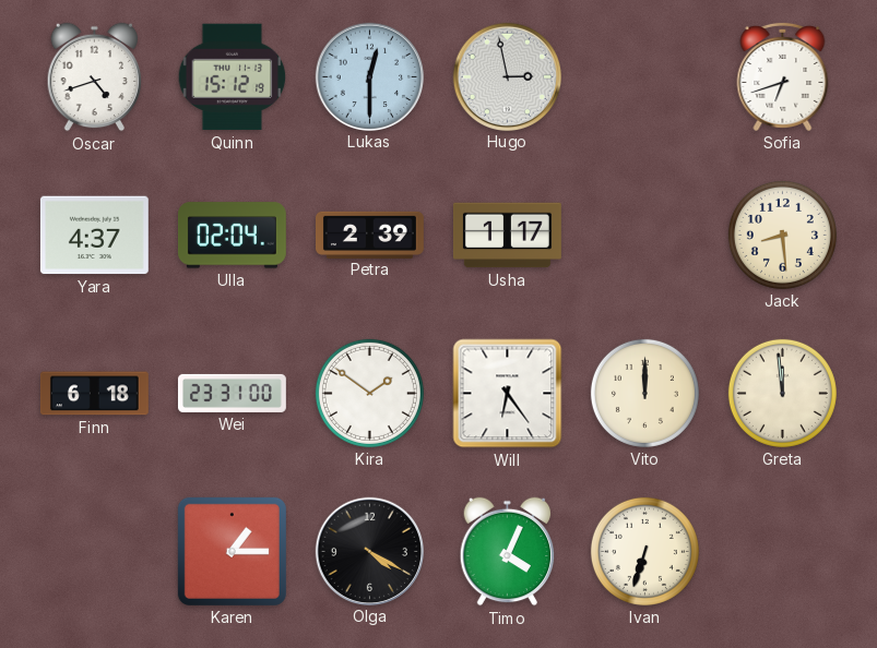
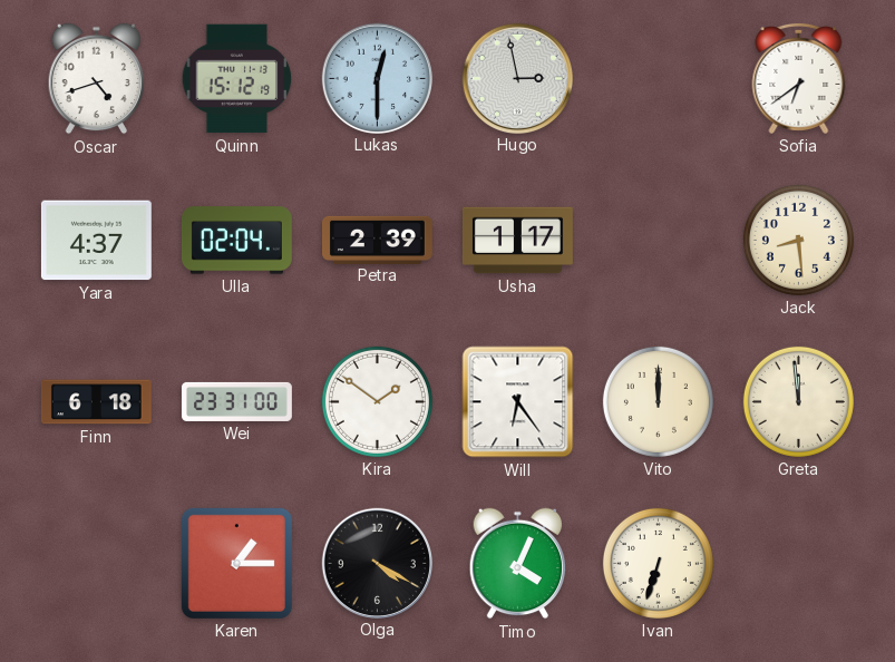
Sofia: 6:42 -> 6:39
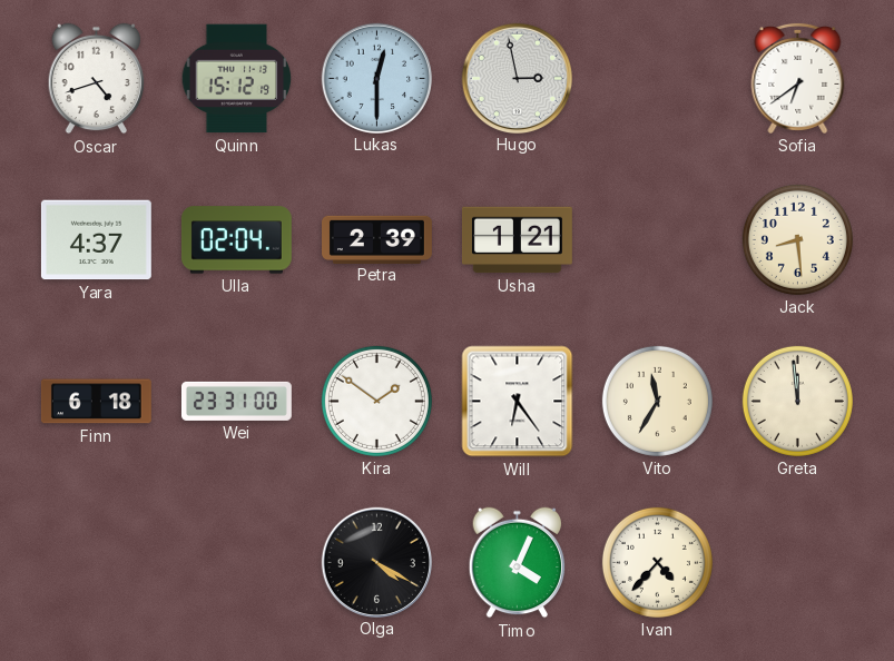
Usha: 1:17 -> 1:21
Vito: 12:00 -> 11:35
Karen: 1:15 -> none
Ivan: 6:33 -> 4:37
